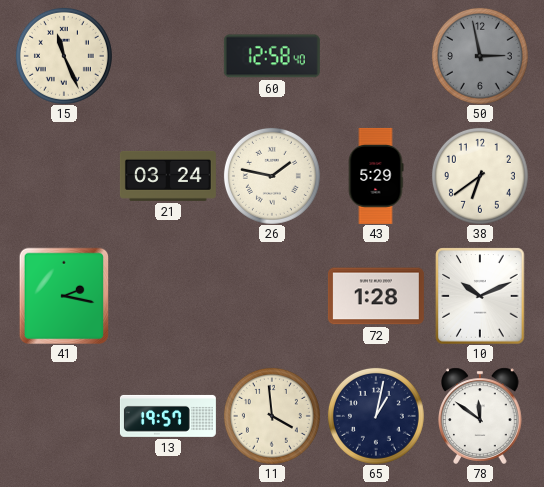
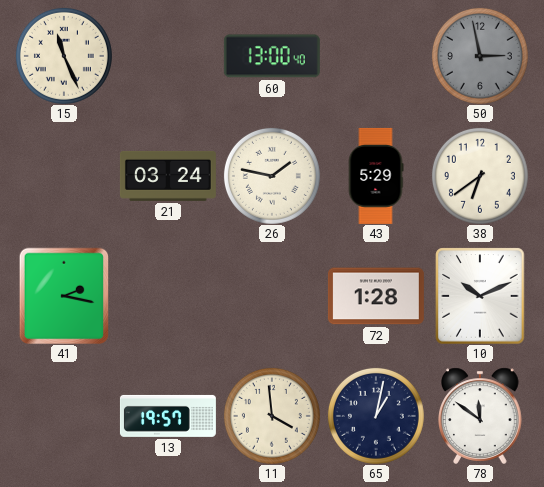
60: 12:58 -> 13:00
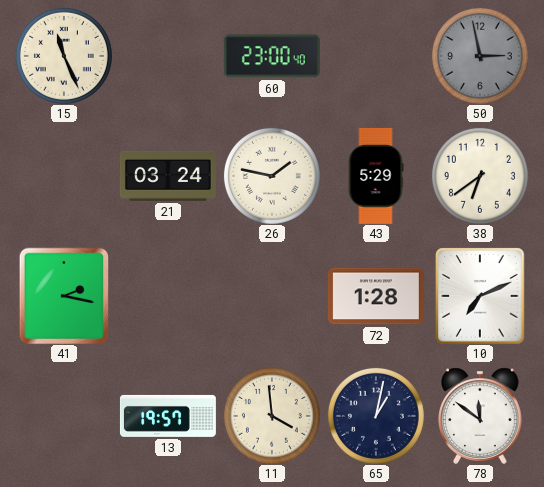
60: 13:00 -> 23:00
10: 10:11 -> 7:11
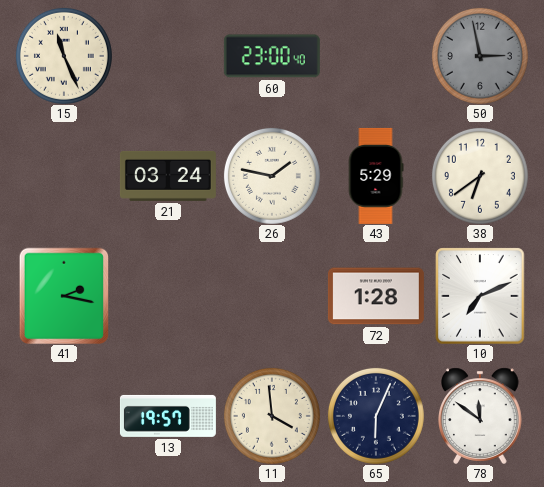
65: 1:02 -> 6:04
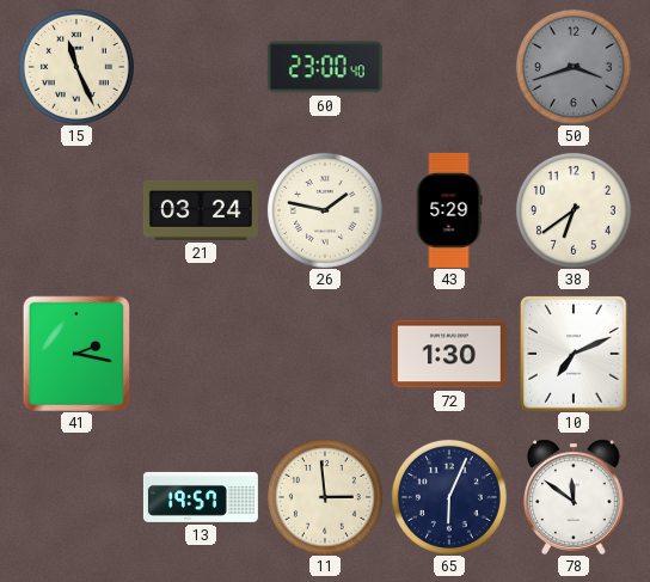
50: 2:58 -> 3:42
72: 1:28 -> 1:30
11: 3:59 -> 2:59
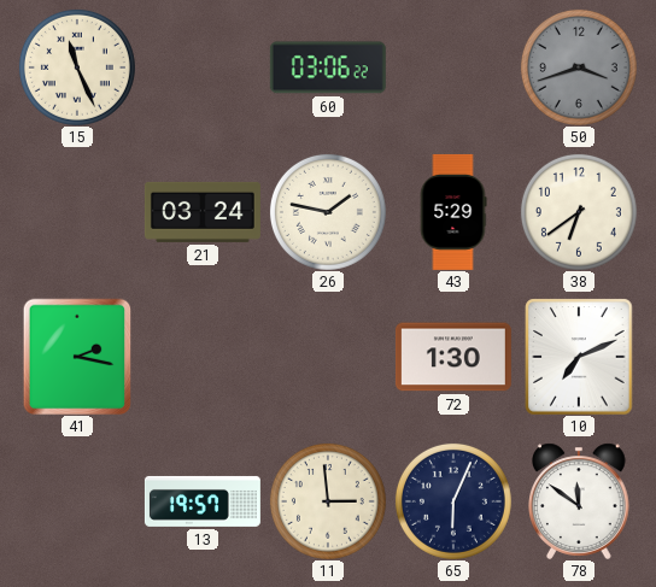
60: 23:00 -> 03:06
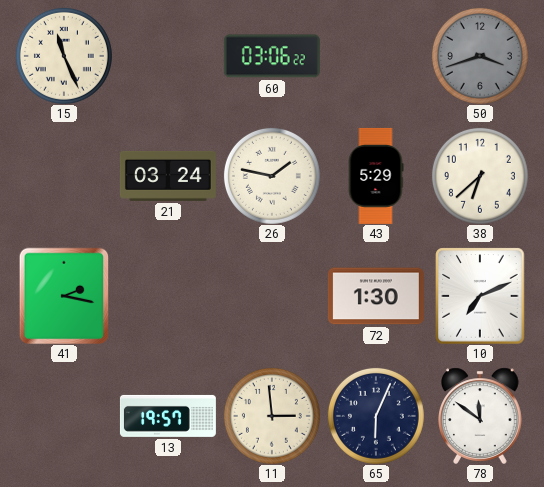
38: 6:39 -> 6:38
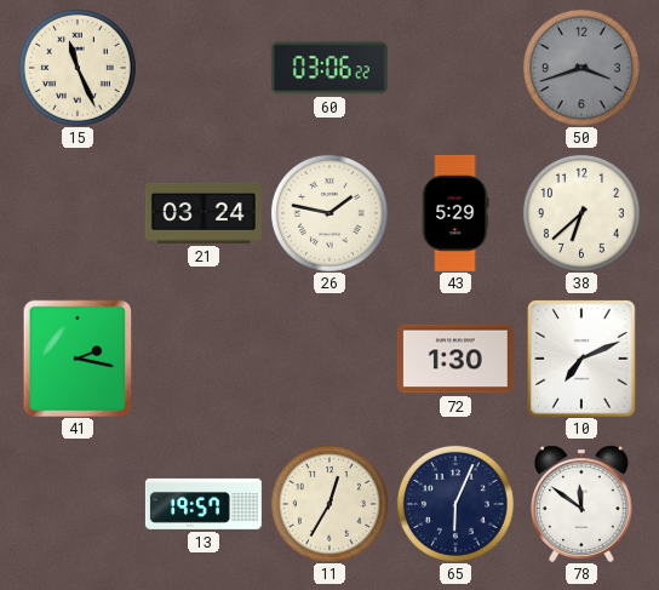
11: 2:59 -> 12:35
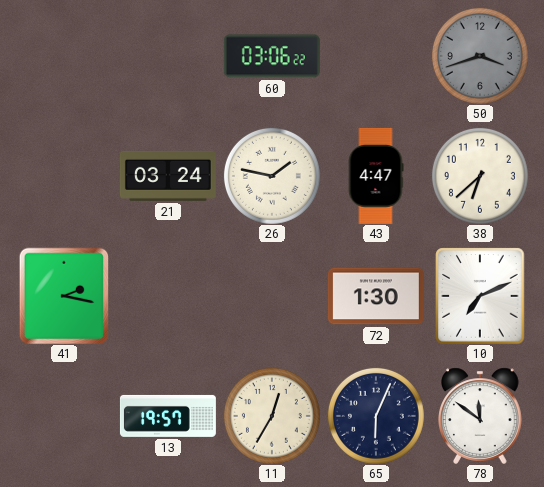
15: 11:26 -> none
43: 5:29 -> 4:47
